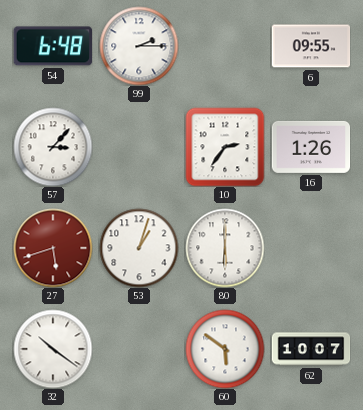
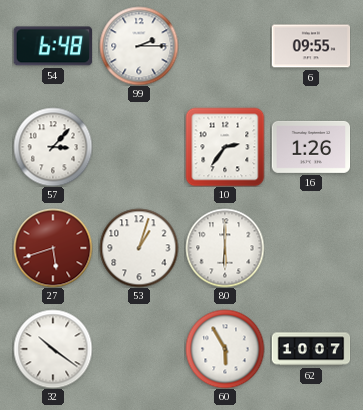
60: 5:51 -> 5:55
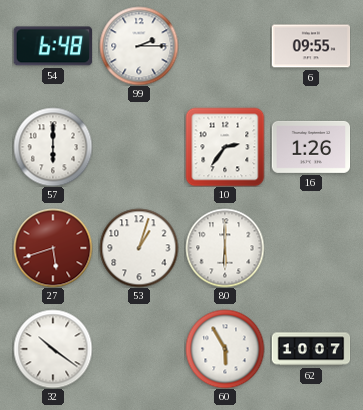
57: 3:07 -> 6:00
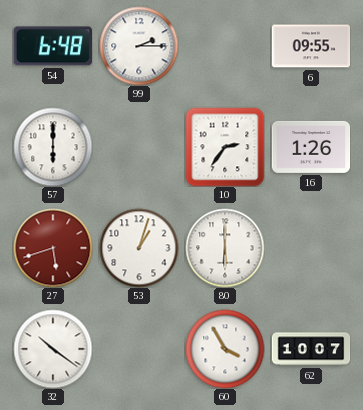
60: 5:55 -> 3:55
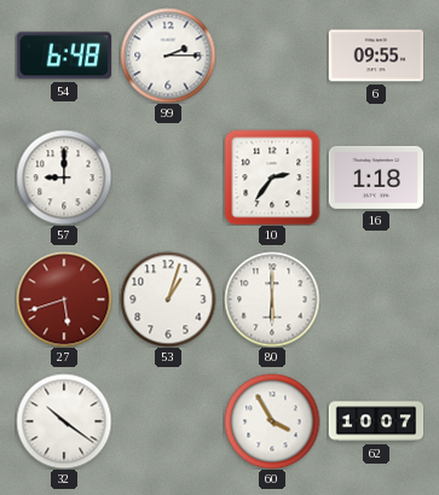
57: 6:00 -> 9:00
16: 1:26 -> 1:18
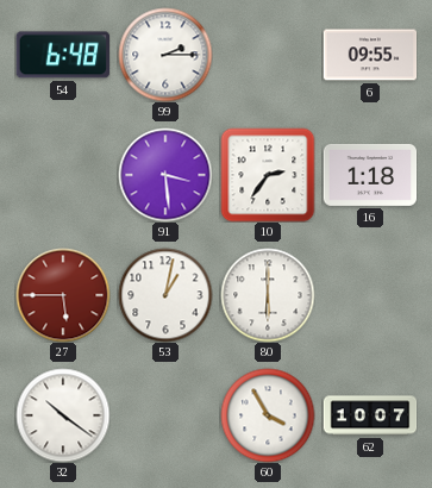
57: 9:00 -> none
91: none -> 3:29
27: 5:42 -> 5:45
53: 1:03 -> 1:02
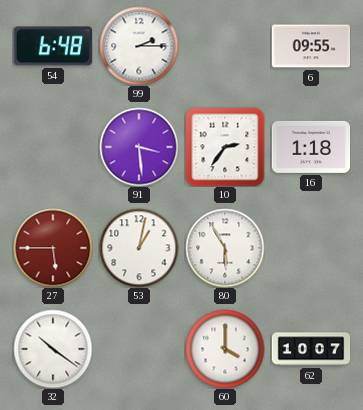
80: 6:00 -> 5:55
60: 3:55 -> 4:00
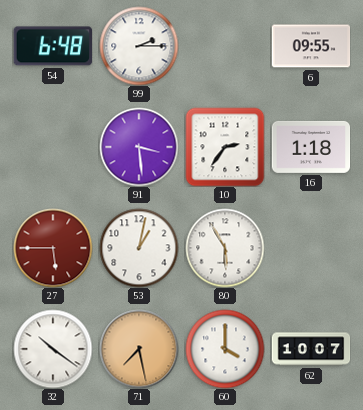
71: none -> 7:28
